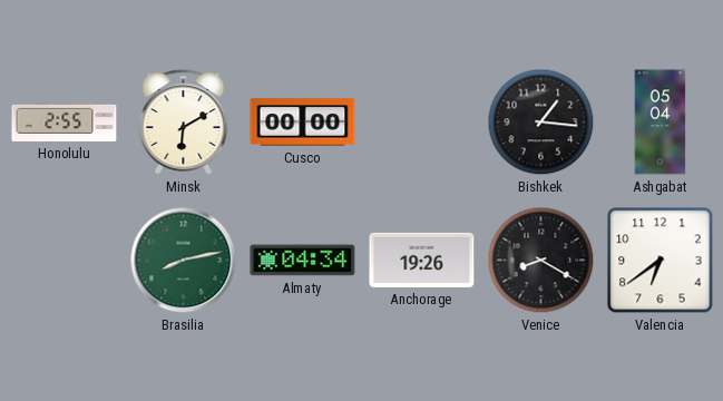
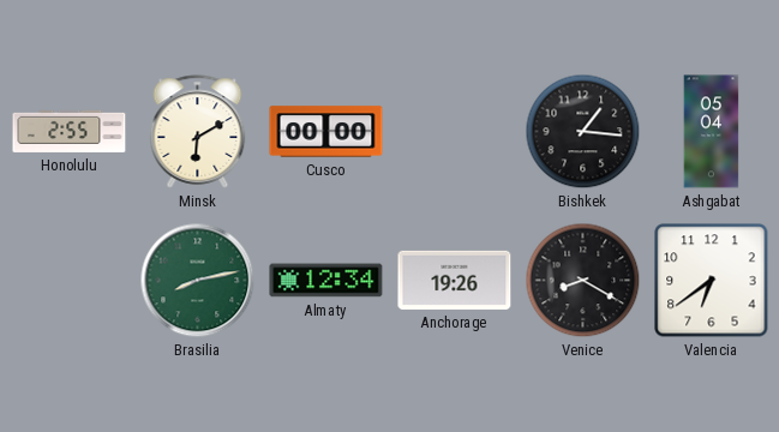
Almaty: 04:34 -> 12:34
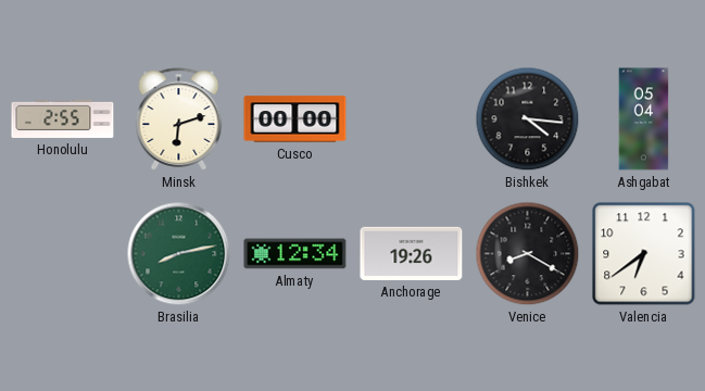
Minsk: 6:10 -> 6:12
Bishkek: 1:16 -> 4:16
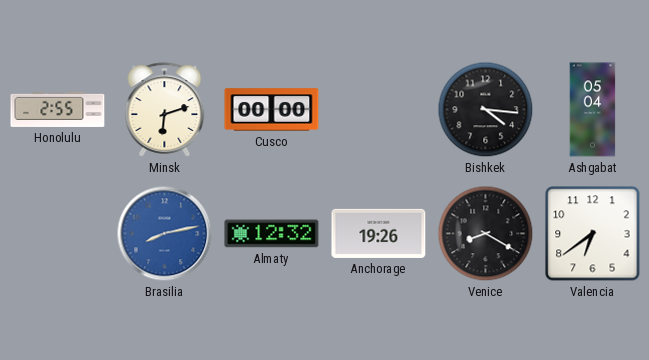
Brasilia dial: green -> blue
Almaty: 12:34 -> 12:32
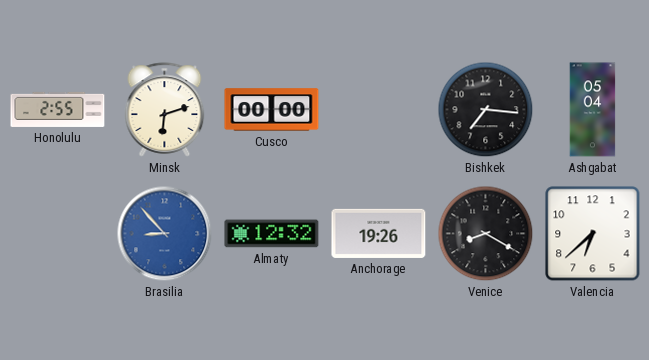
Bishkek: 4:16 -> 7:16
Brasilia: 8:13 -> 8:53
Valencia: 6:39 -> 6:38
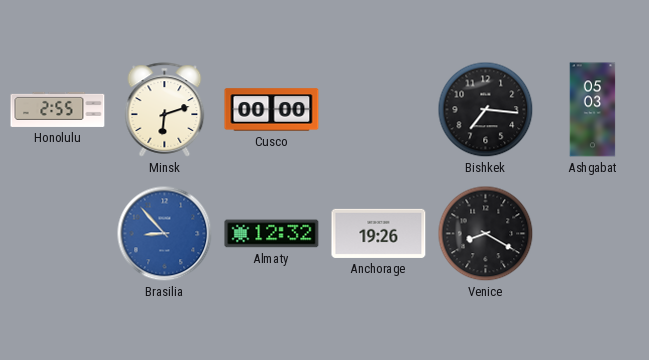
Ashgabat: 05:04 -> 05:03
Valencia: 6:38 -> none
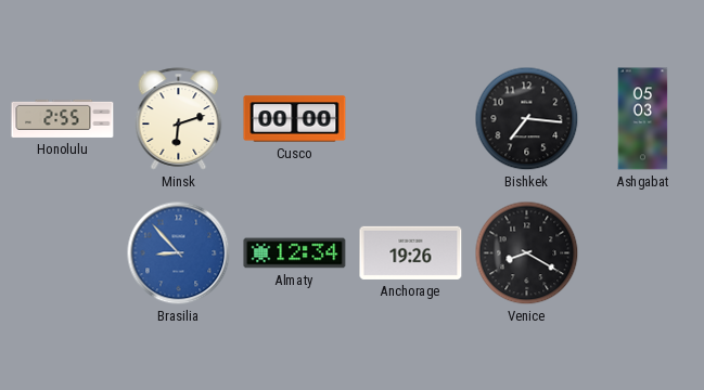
Almaty: 12:32 -> 12:34
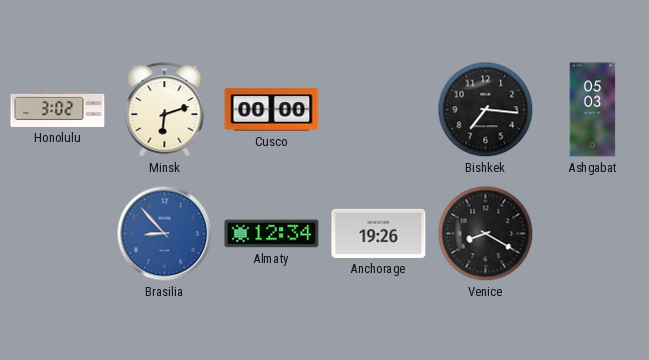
Honolulu: 2:55 -> 3:02
